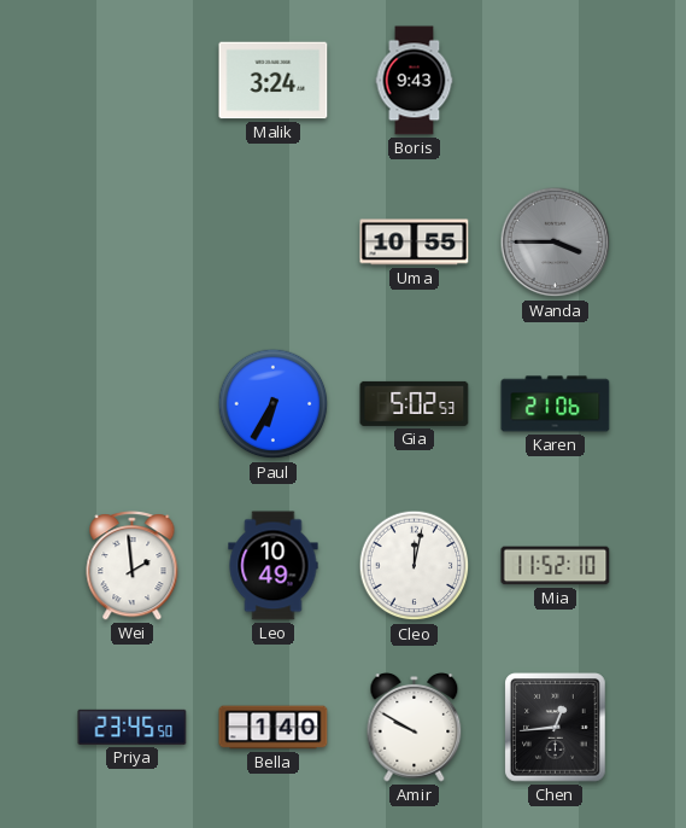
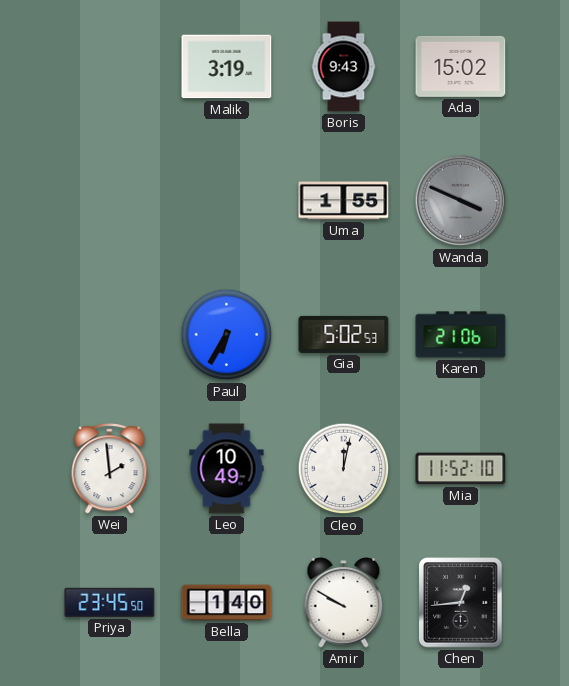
Malik: 3:24 -> 3:19
Ada: none -> 15:02
Uma: 10:55 -> 1:55
Wanda: 3:45 -> 3:49
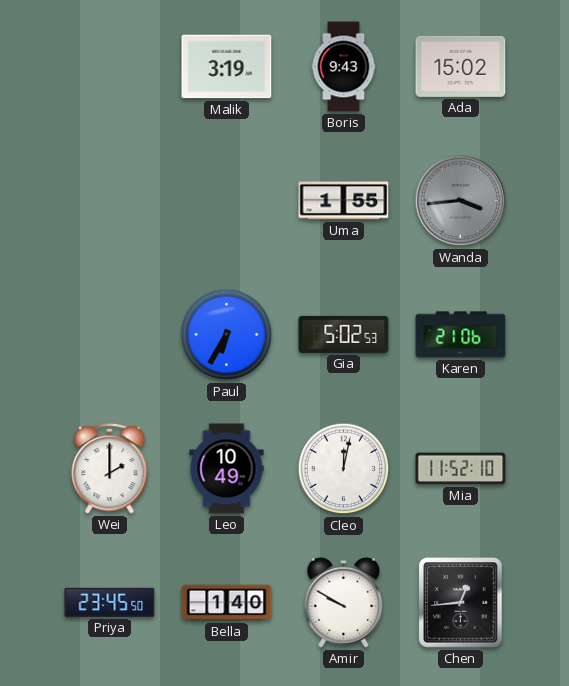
Wanda: 3:49 -> 3:44
Wei: 1:59 -> 2:00
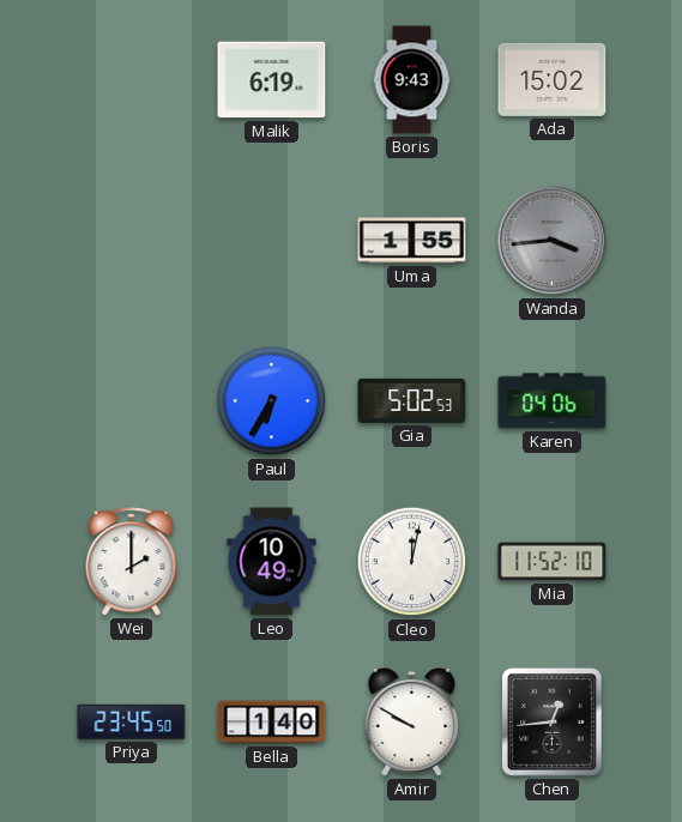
Malik: 3:19 -> 6:19
Karen: 21:06 -> 04:06
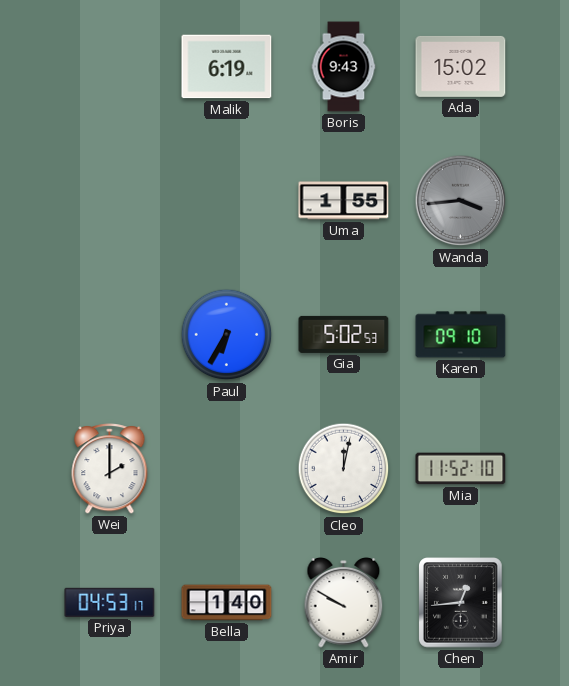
Karen: 04:06 -> 09:10
Leo: 10:49 -> none
Priya: 23:45 -> 04:53
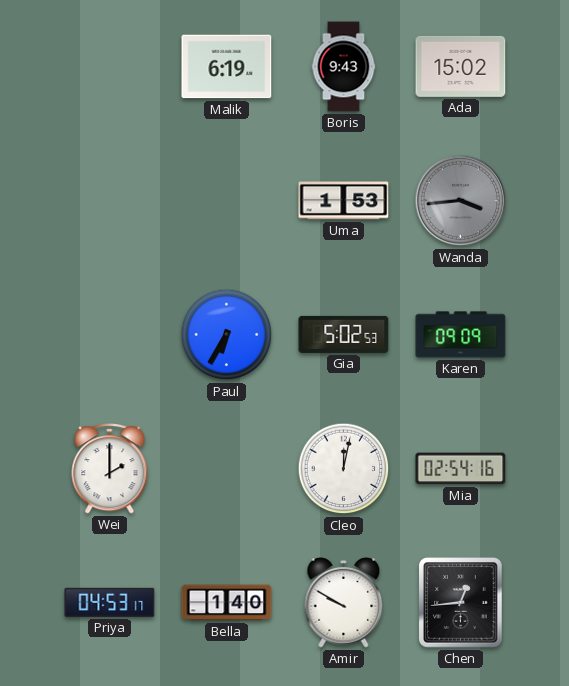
Uma: 1:55 -> 1:53
Karen: 09:10 -> 09:09
Mia: 11:52 -> 02:54
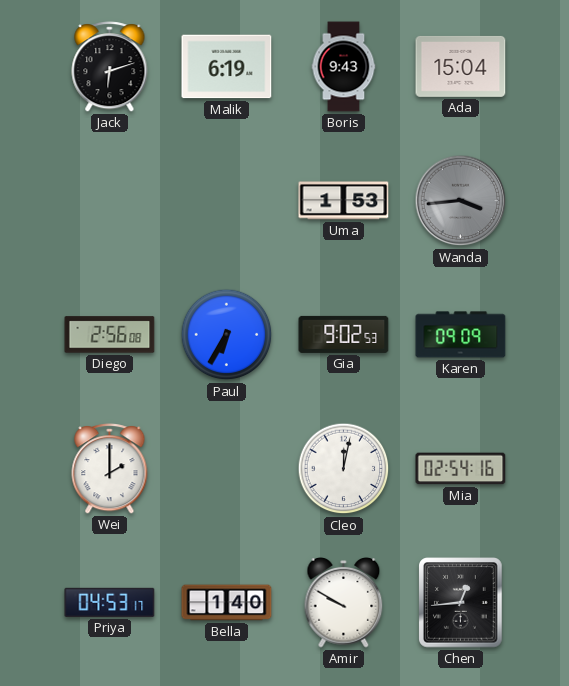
Jack: none -> 6:12
Ada: 15:02 -> 15:04
Diego: none -> 2:56
Gia: 5:02 -> 9:02
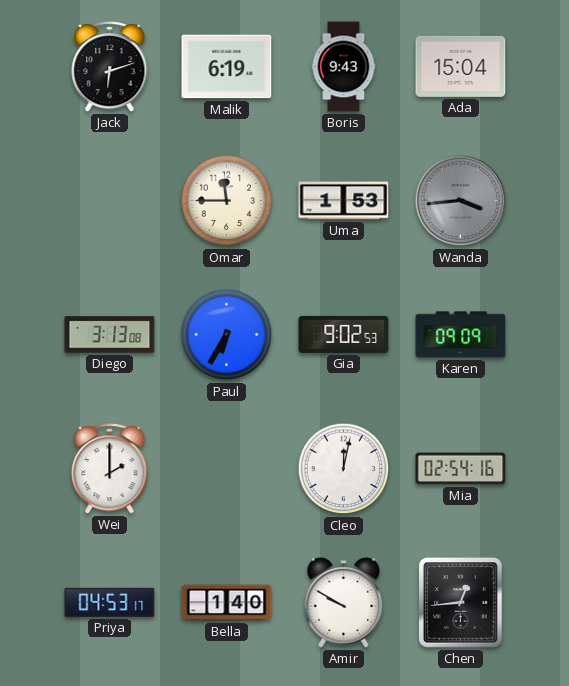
Omar: none -> 11:45
Diego: 2:56 -> 3:13
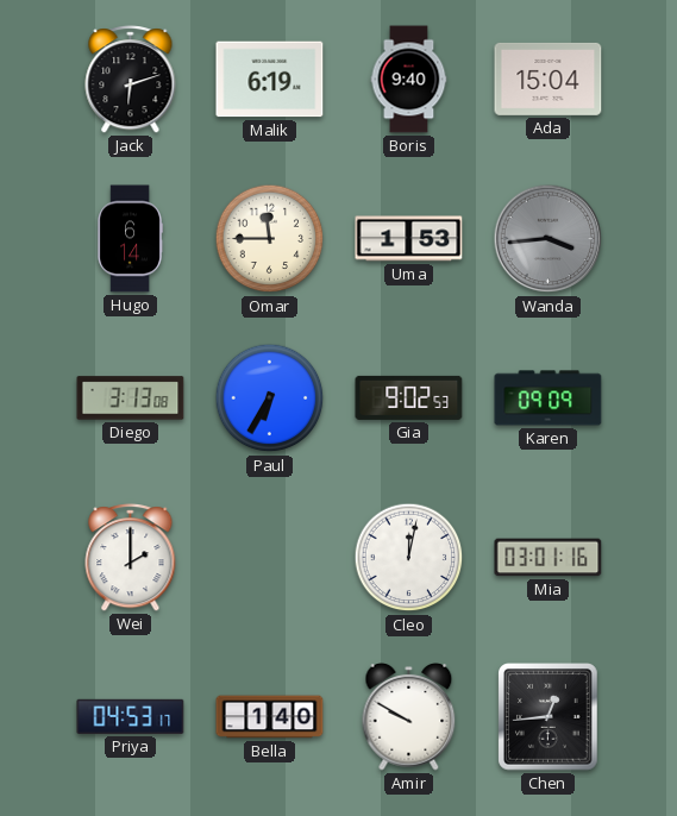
Boris: 9:43 -> 9:40
Hugo: none -> 6:14
Mia: 02:54 -> 03:01
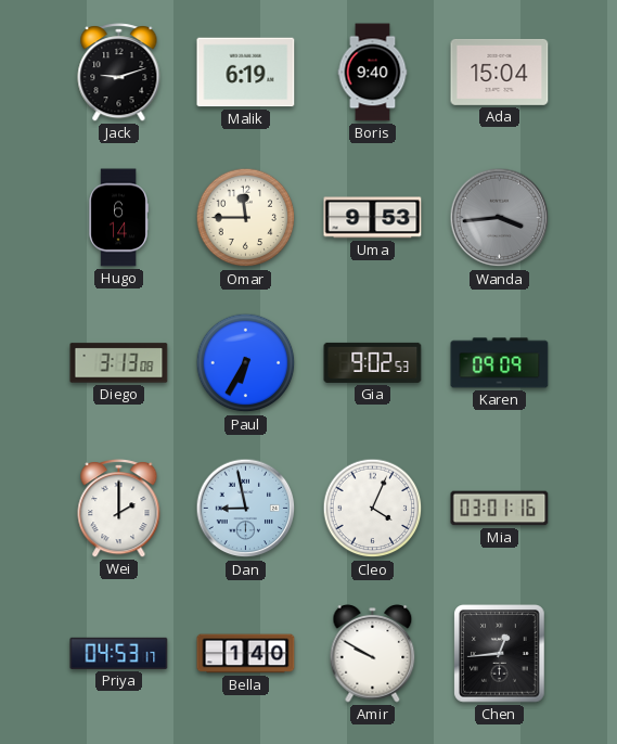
Jack: 6:12 -> 9:12
Uma: 1:53 -> 9:53
Dan: none -> 8:58
Cleo: 12:02 -> 4:04
